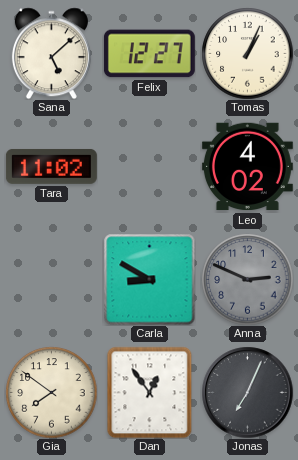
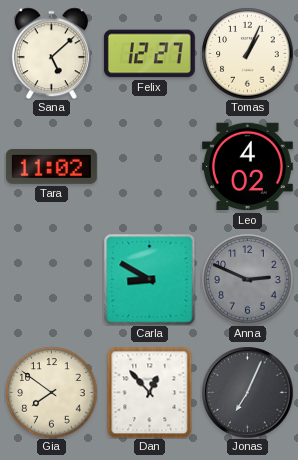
Dan: 12:54 -> 12:53
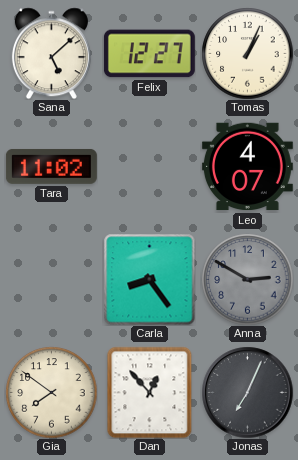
Leo: 4:02 -> 4:07
Carla: 8:50 -> 8:24
Anna: 2:49 -> 2:50
